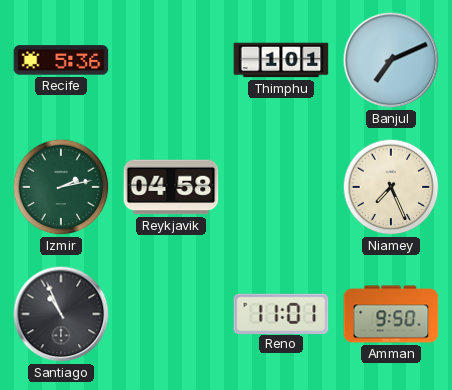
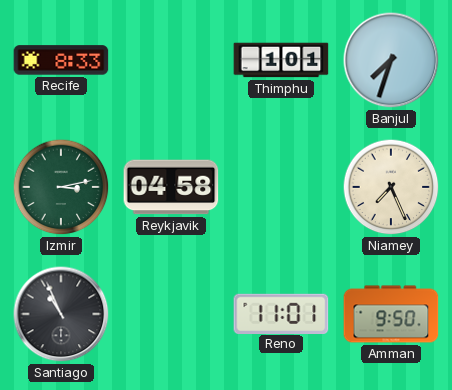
Recife: 5:36 -> 8:33
Banjul: 7:11 -> 7:33
Izmir: 2:13 -> 3:13
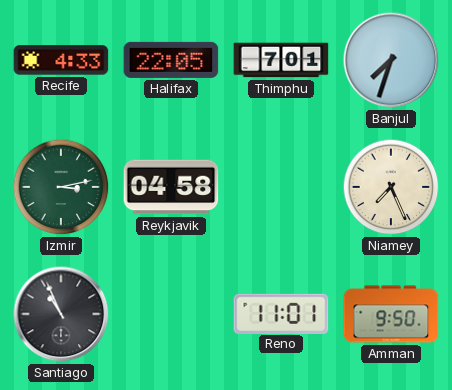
Recife: 8:33 -> 4:33
Halifax: none -> 22:05
Thimphu: 1:01 -> 7:01
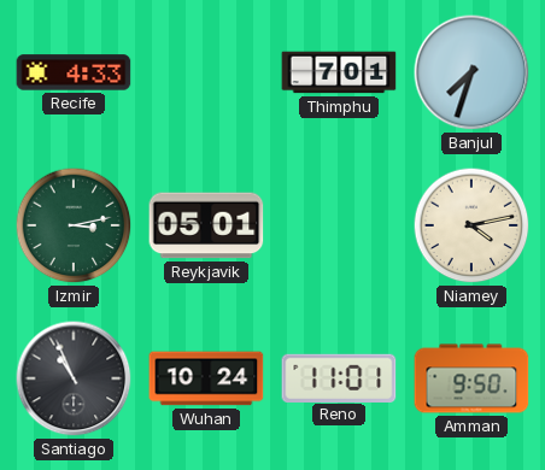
Halifax: 22:05 -> none
Reykjavik: 04:58 -> 05:01
Niamey: 7:26 -> 4:13
Wuhan: none -> 10:24
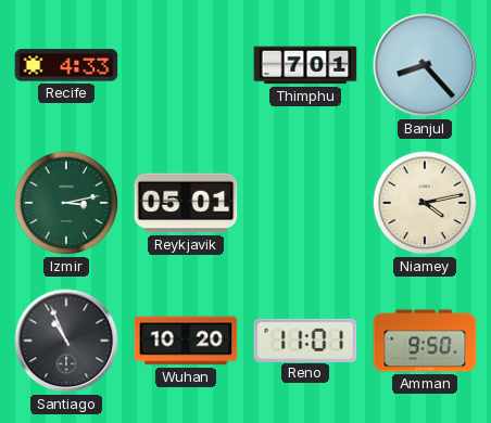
Banjul: 7:33 -> 8:23
Wuhan: 10:24 -> 10:20
